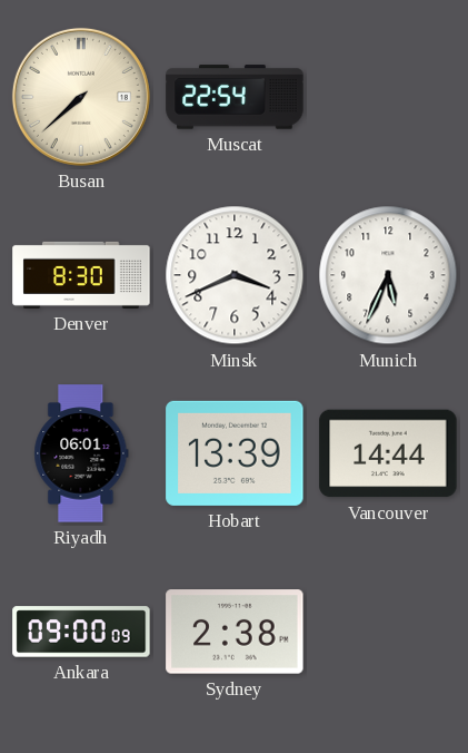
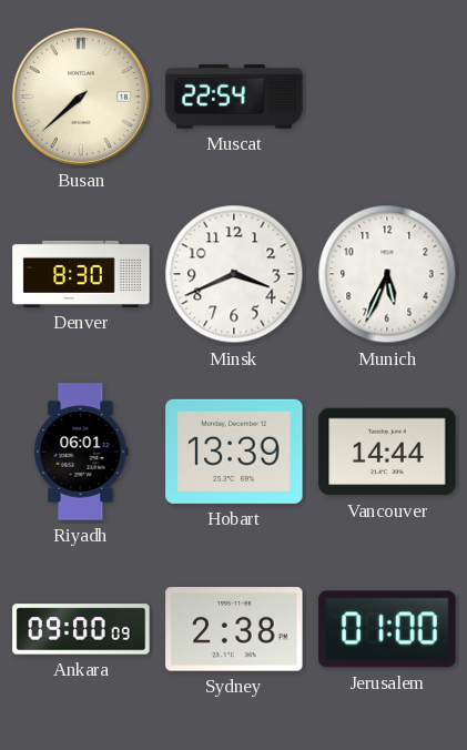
Jerusalem: none -> 01:00
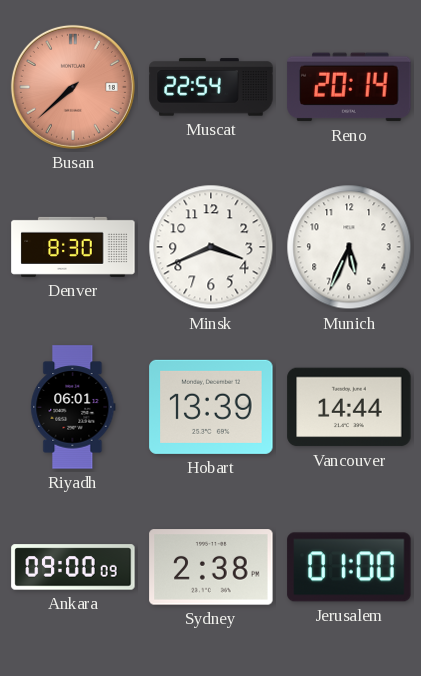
Busan dial: cream -> salmon
Reno: none -> 20:14
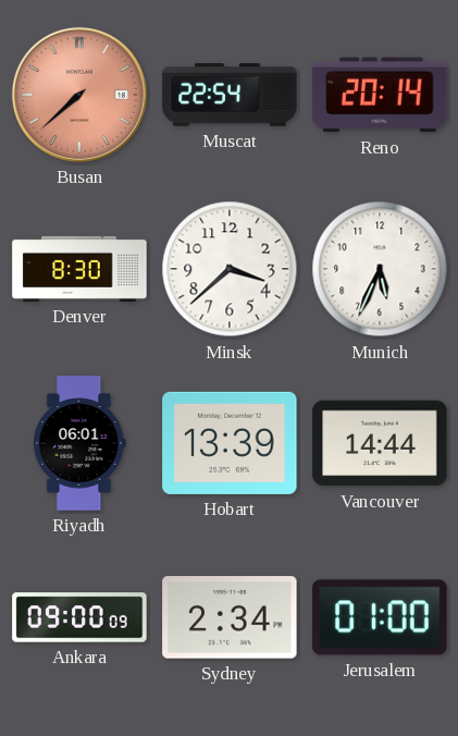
Minsk: 3:41 -> 3:38
Sydney: 2:38 -> 2:34
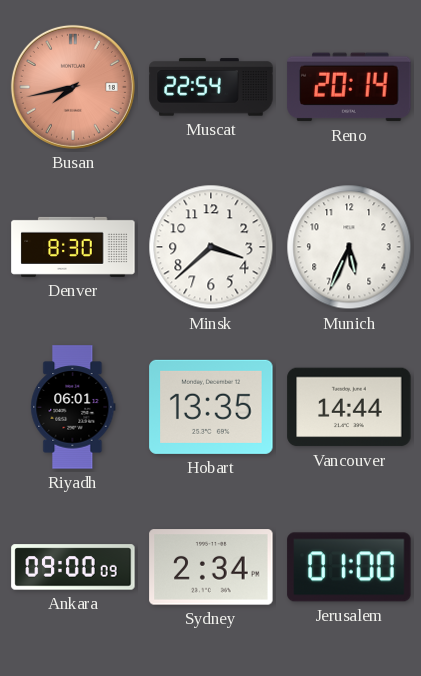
Busan: 7:38 -> 7:43
Hobart: 13:39 -> 13:35
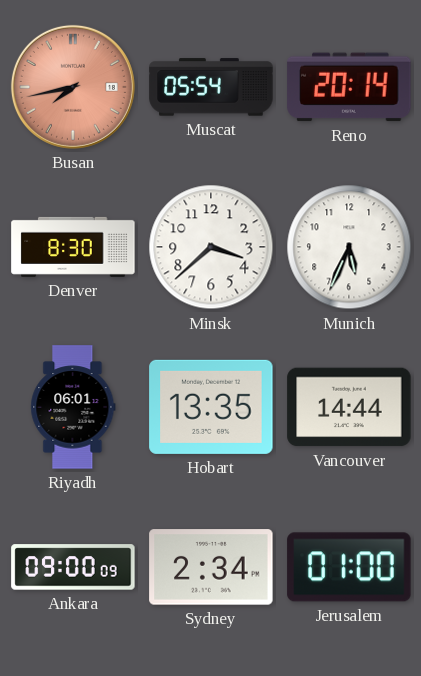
Muscat: 22:54 -> 05:54
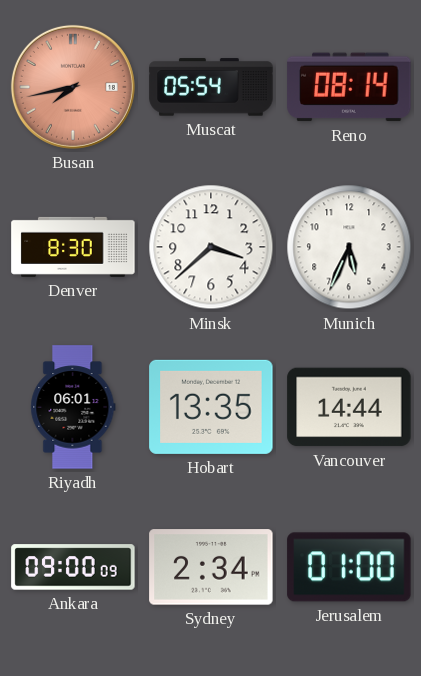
Reno: 20:14 -> 08:14
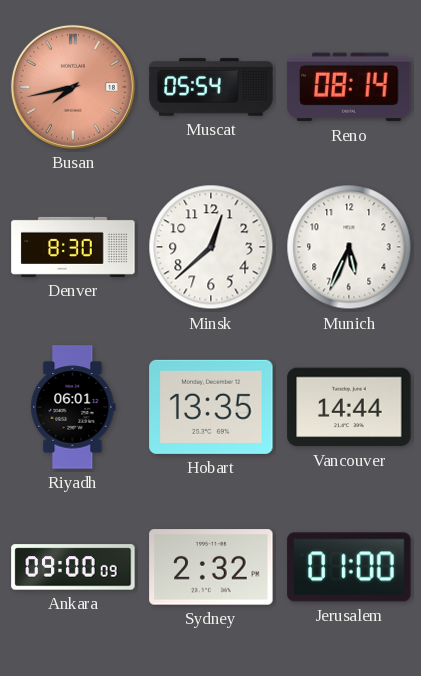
Minsk: 3:38 -> 12:38
Sydney: 2:34 -> 2:32
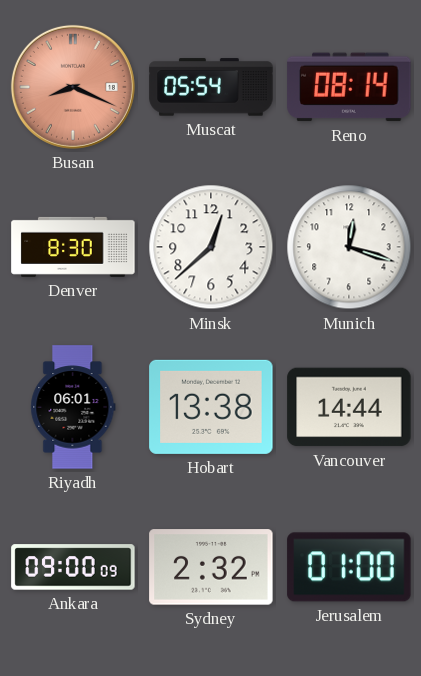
Busan: 7:43 -> 8:19
Munich: 5:34 -> 12:18
Hobart: 13:35 -> 13:38
